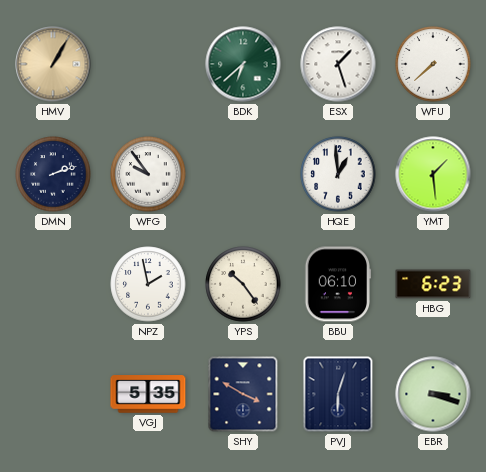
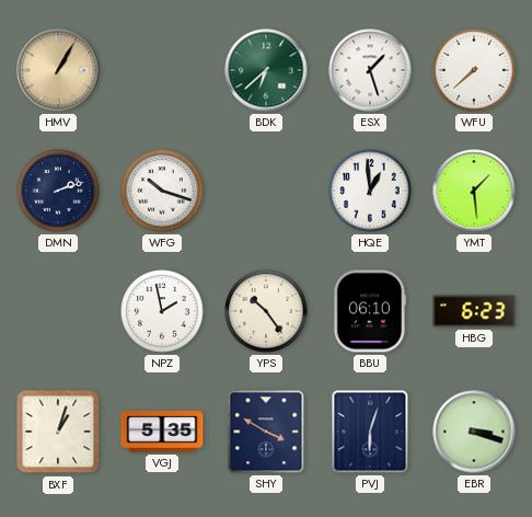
WFG: 9:54 -> 10:18
BXF: none -> 1:03
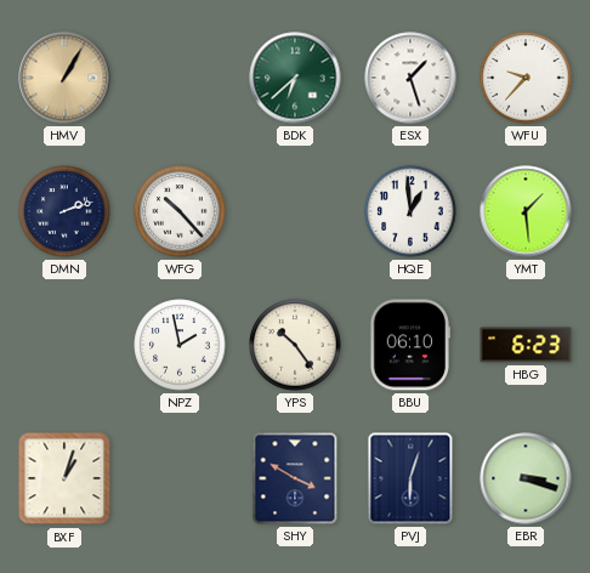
WFU: 7:38 -> 9:37
WFG: 10:18 -> 10:23
VGJ: 5:35 -> none
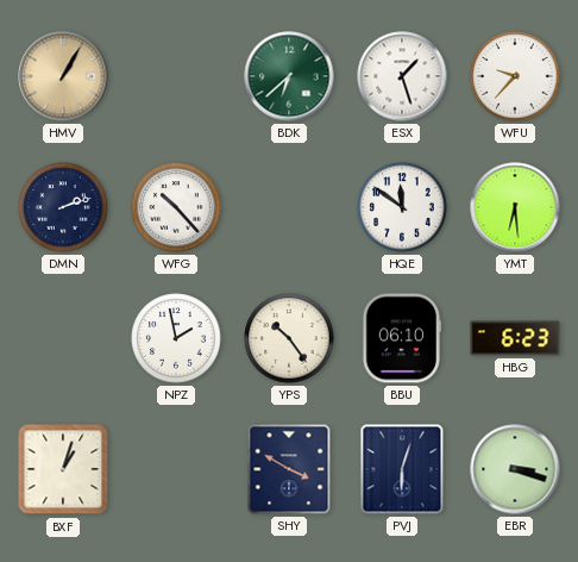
HQE: 12:59 -> 11:51
YMT: 1:29 -> 6:29
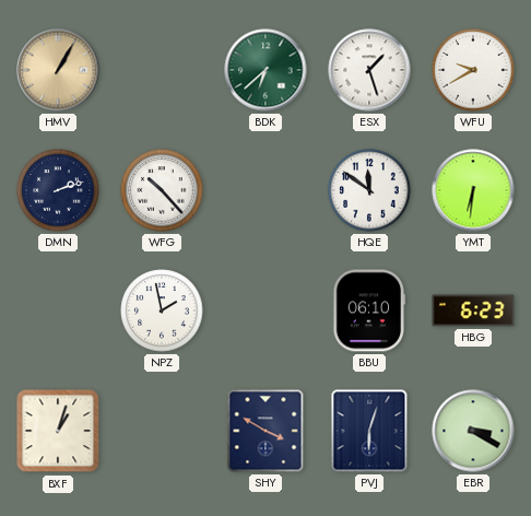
WFU: 9:37 -> 9:40
YMT: 6:29 -> 6:31
YPS: 10:24 -> none
EBR: 3:18 -> 3:20
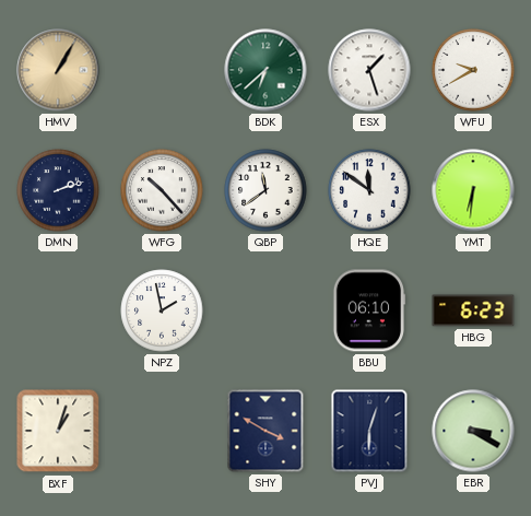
QBP: none -> 11:39
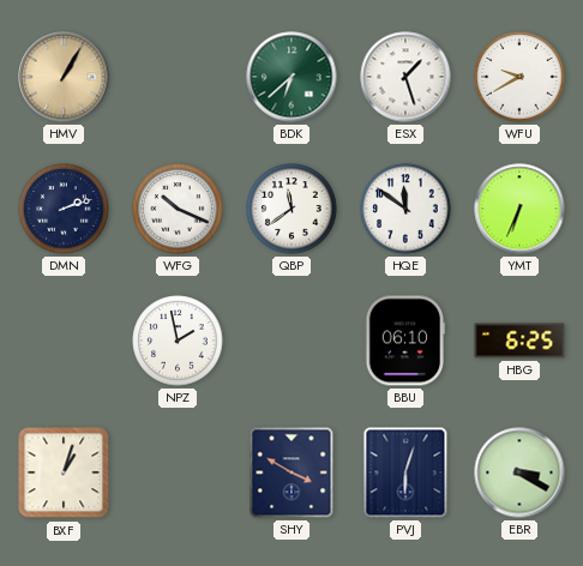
WFG: 10:23 -> 10:19
YMT: 6:31 -> 6:34
HBG: 6:23 -> 6:25
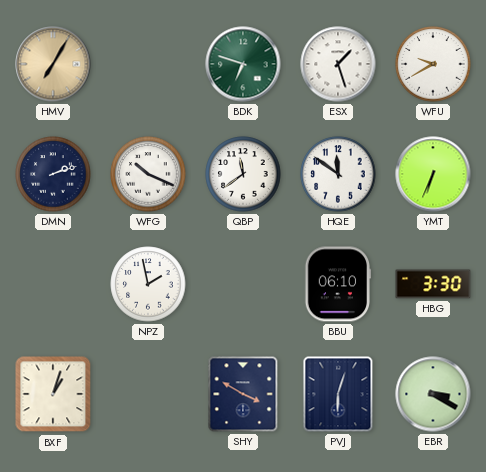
HMV: 1:05 -> 7:05
BDK: 6:38 -> 6:48
HBG: 6:25 -> 3:30
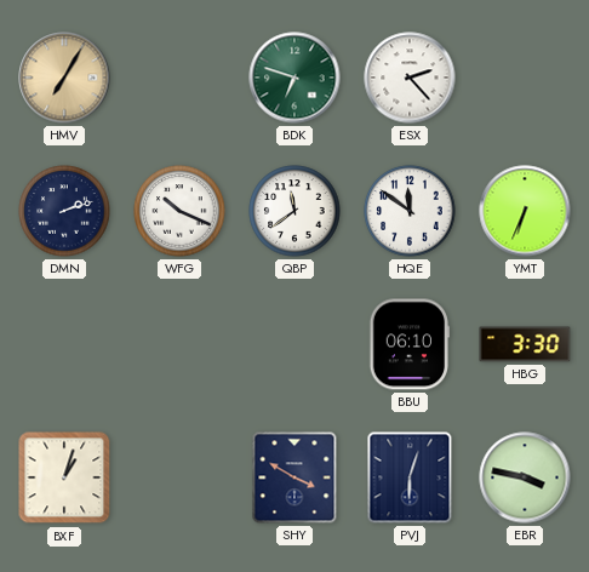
ESX: 1:27 -> 2:23
WFU: 9:40 -> none
NPZ: 1:58 -> none
EBR: 3:20 -> 3:47
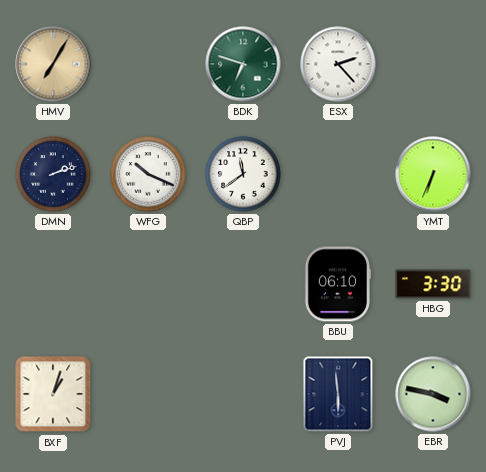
HQE: 11:51 -> none
SHY: 3:50 -> none
PVJ: 6:03 -> 5:59
